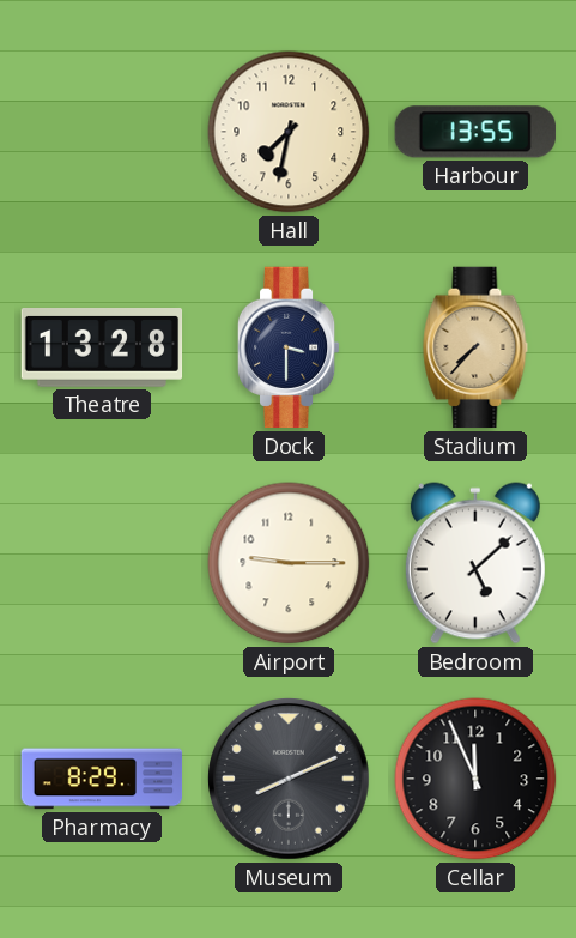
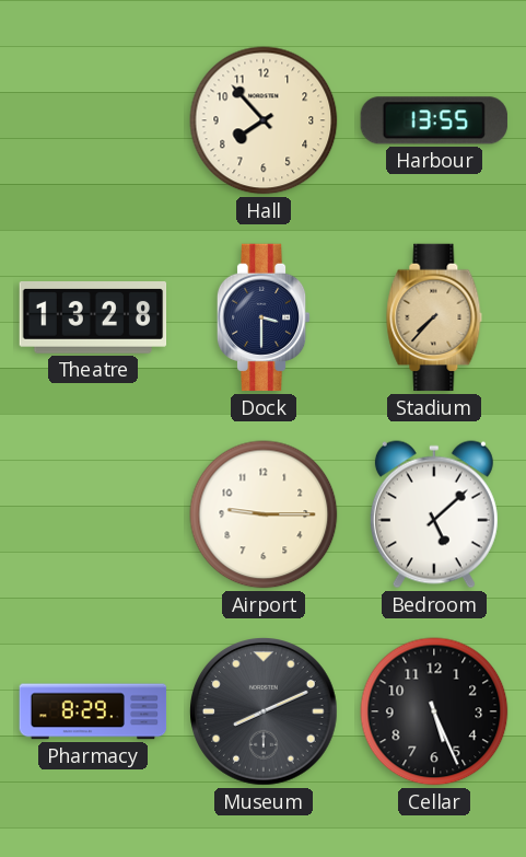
Hall: 7:32 -> 7:53
Cellar: 11:56 -> 5:26
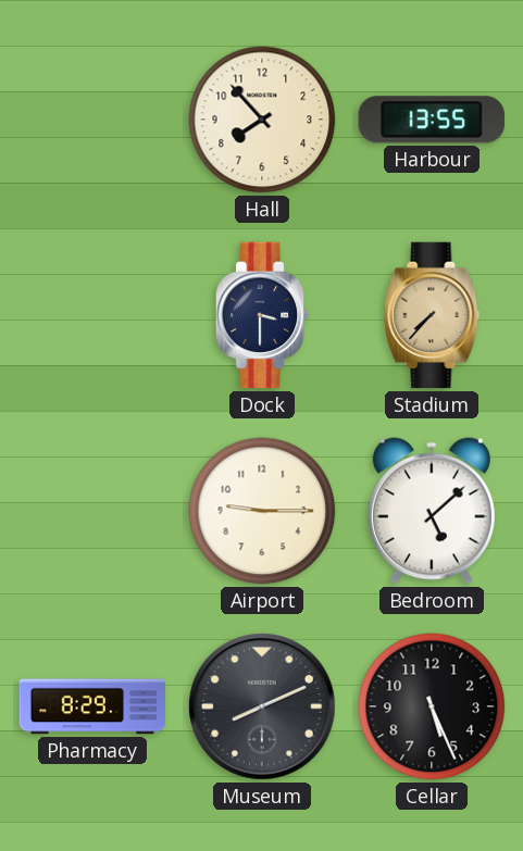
Theatre: 13:28 -> none
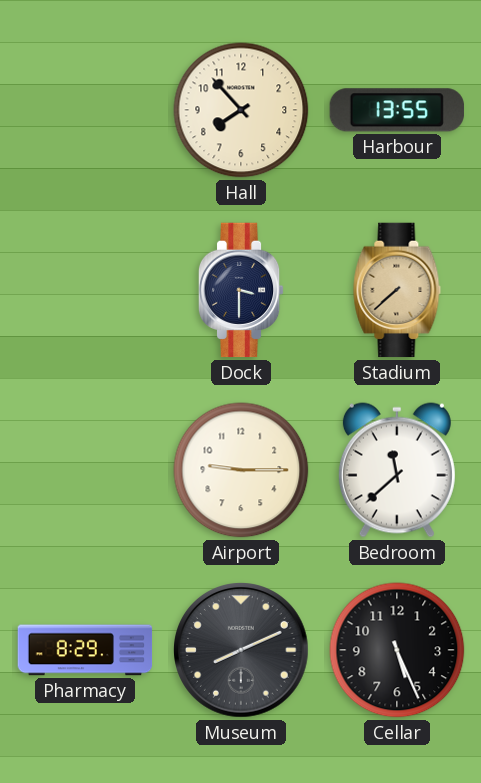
Stadium: 7:37 -> 7:38
Bedroom: 5:08 -> 11:38
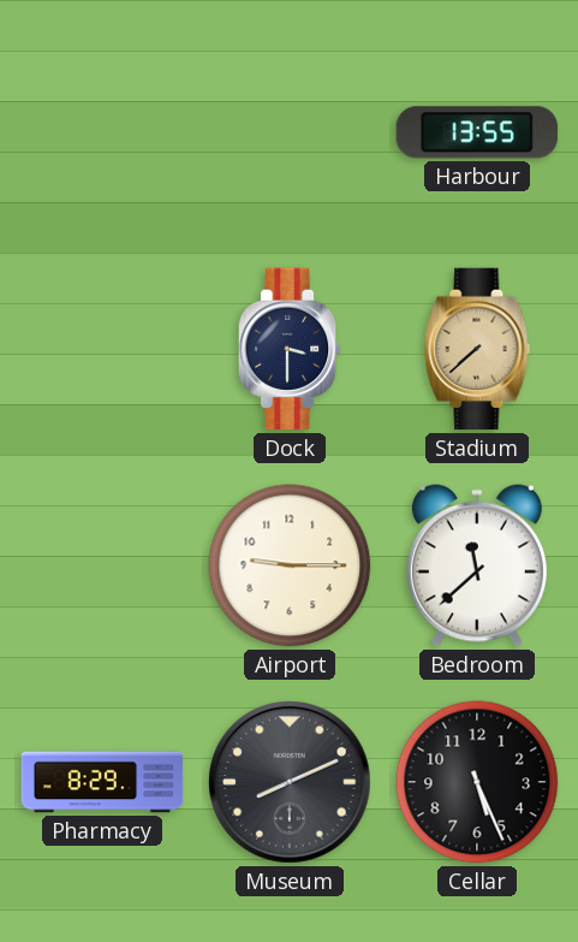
Hall: 7:53 -> none
